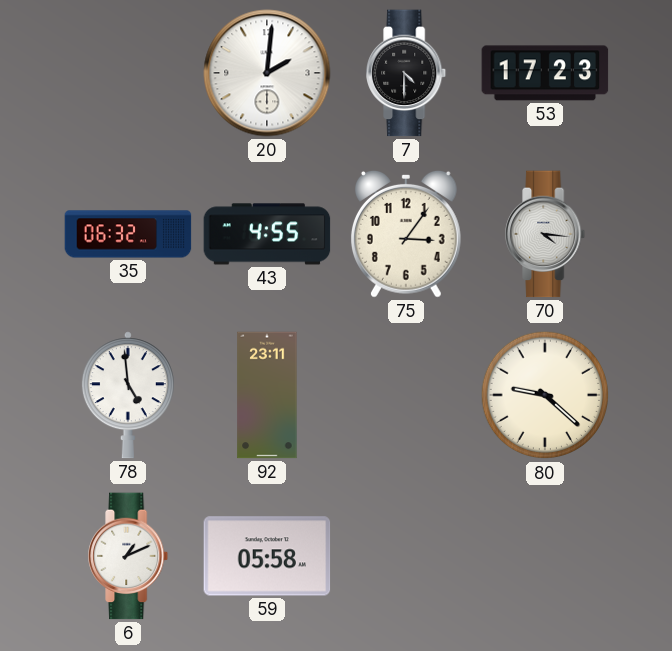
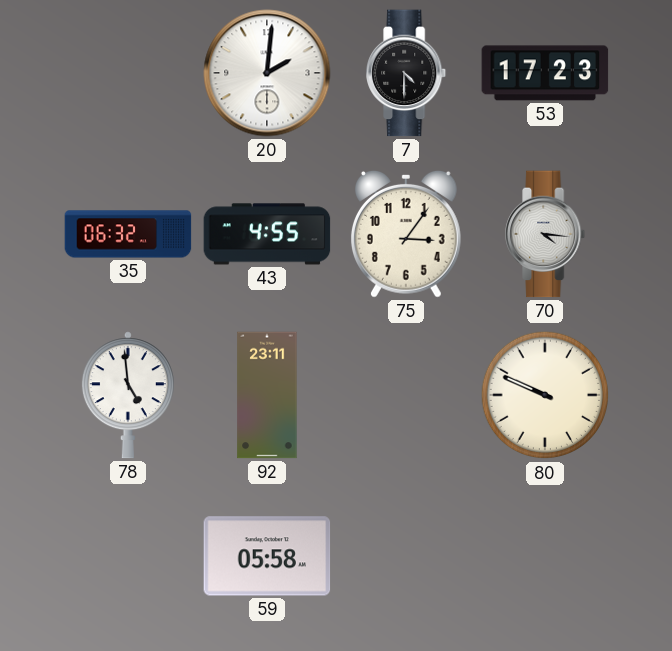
80: 9:22 -> 9:49
6: 1:11 -> none
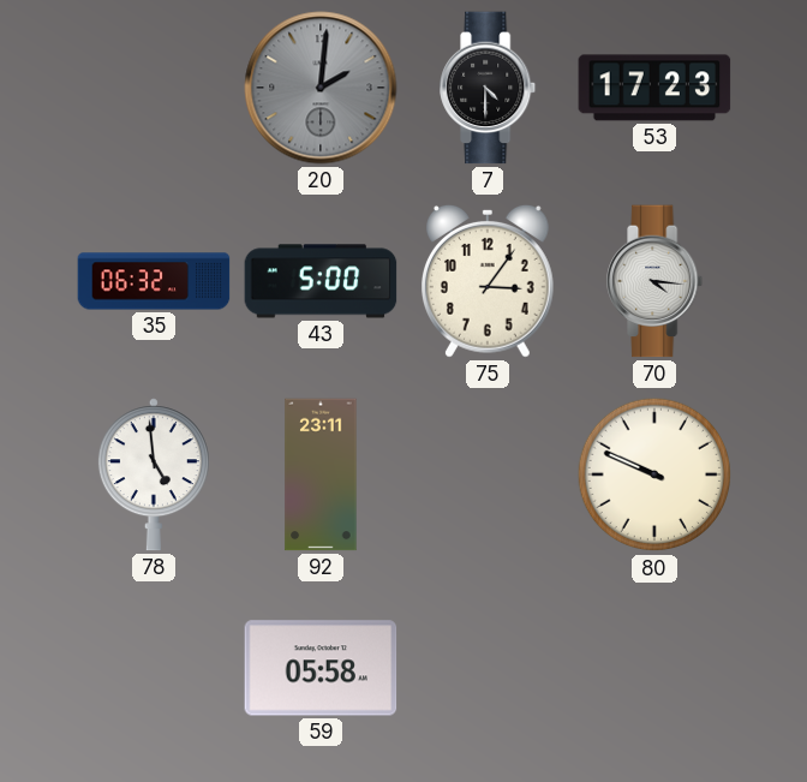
20 dial: white -> grey
43: 4:55 -> 5:00
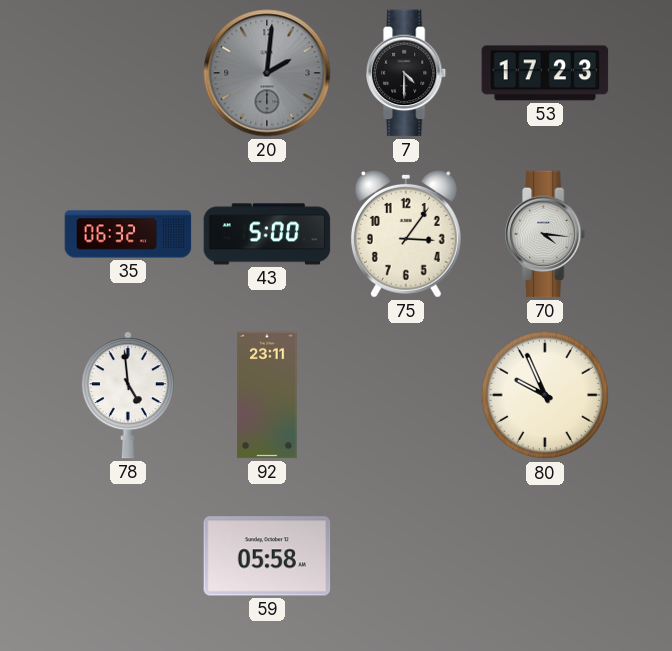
80: 9:49 -> 9:56
